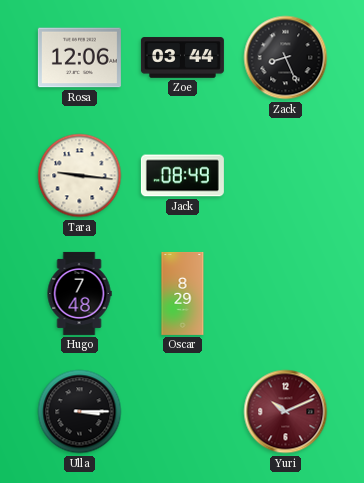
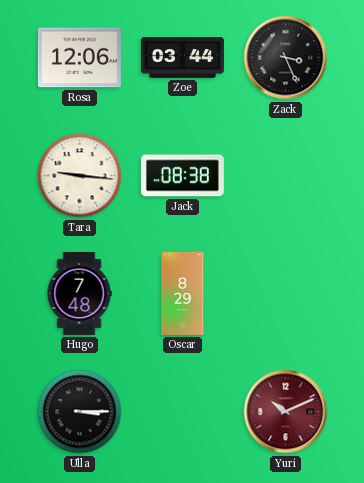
Zack: 8:26 -> 3:26
Jack: 08:49 -> 08:38
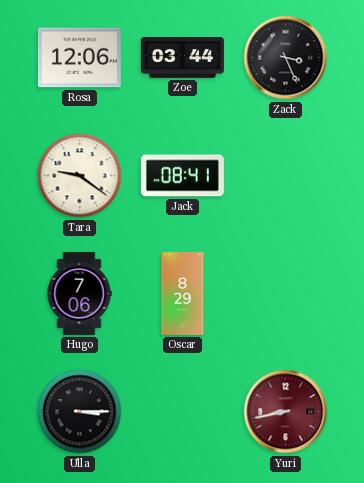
Tara: 9:16 -> 9:21
Jack: 08:38 -> 08:41
Hugo: 7:48 -> 7:06
Yuri: 10:11 -> 8:43
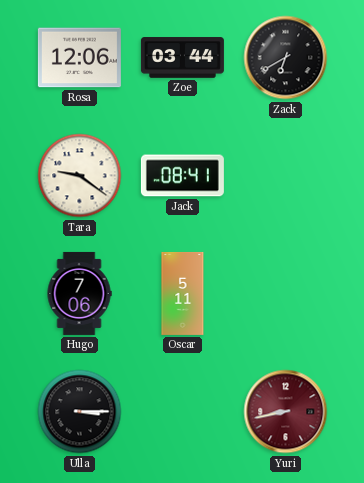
Zack: 3:26 -> 6:40
Oscar: 8:29 -> 5:11
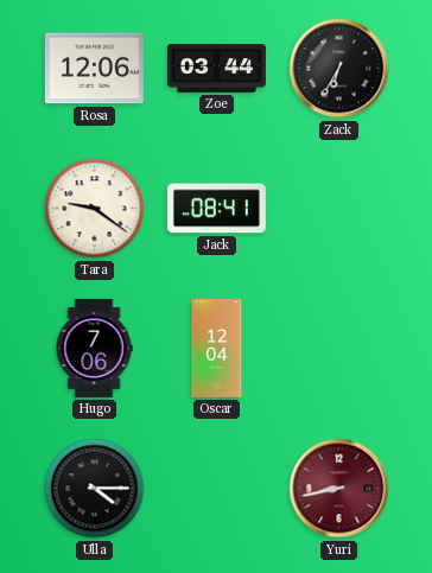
Zack: 6:40 -> 6:35
Oscar: 5:11 -> 12:04
Ulla: 3:15 -> 4:15
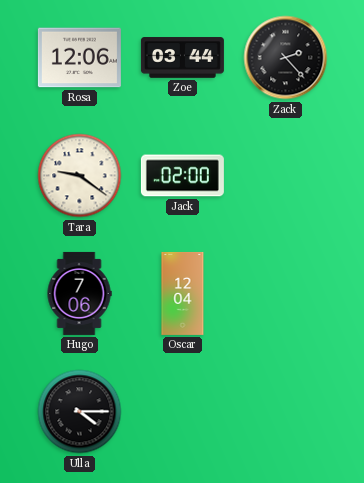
Zack: 6:35 -> 2:23
Jack: 08:41 -> 02:00
Yuri: 8:43 -> none
